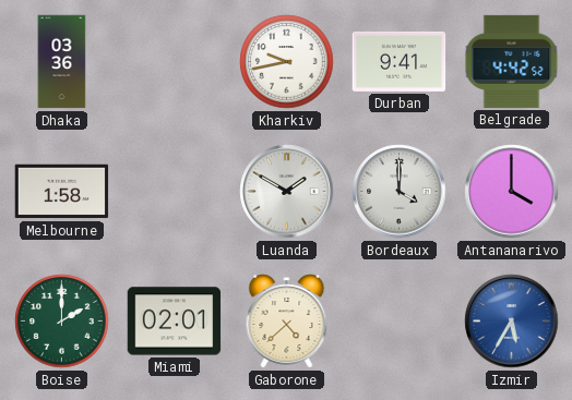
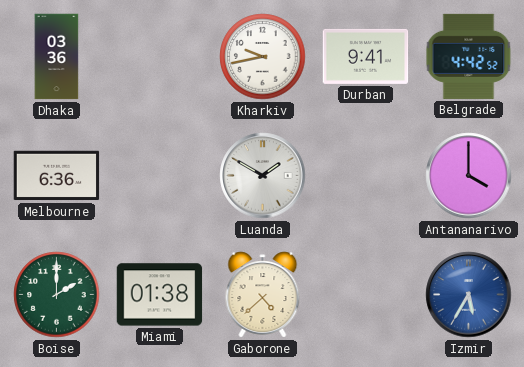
Melbourne: 1:58 -> 6:36
Bordeaux: 4:00 -> none
Miami: 02:01 -> 01:38
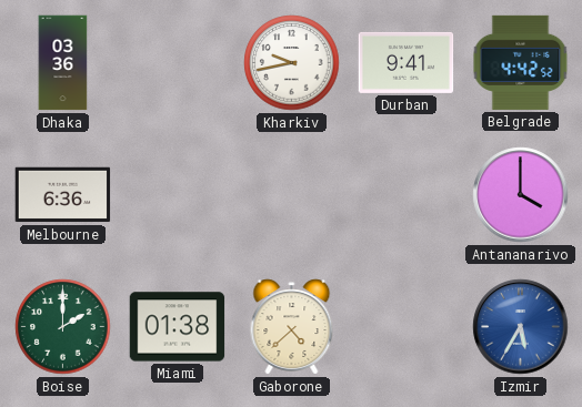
Luanda: 1:50 -> none
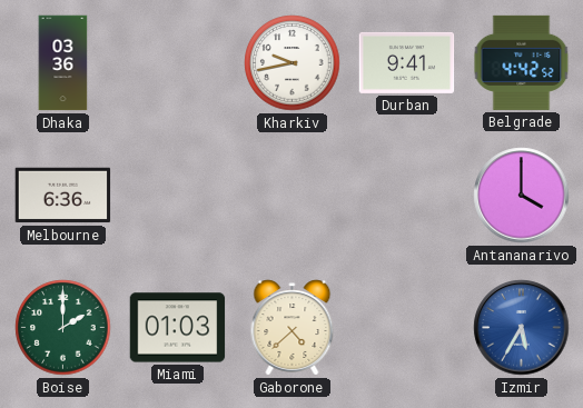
Miami: 01:38 -> 01:03
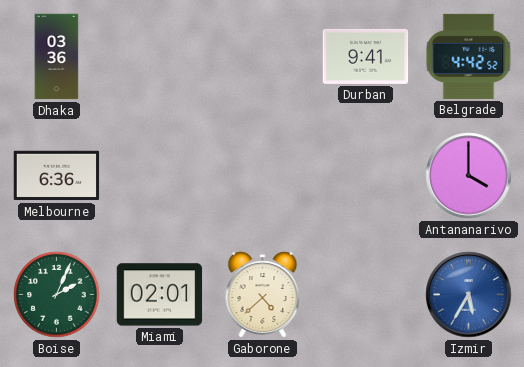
Kharkiv: 9:43 -> none
Boise: 2:00 -> 2:04
Miami: 01:03 -> 02:01
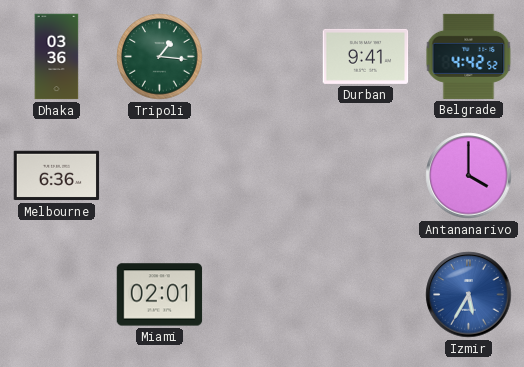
Tripoli: none -> 1:16
Boise: 2:04 -> none
Gaborone: 4:38 -> none
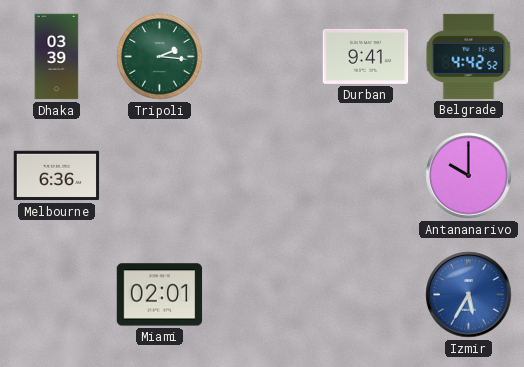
Dhaka: 03:36 -> 03:39
Tripoli: 1:16 -> 2:16
Antananarivo: 4:00 -> 10:00
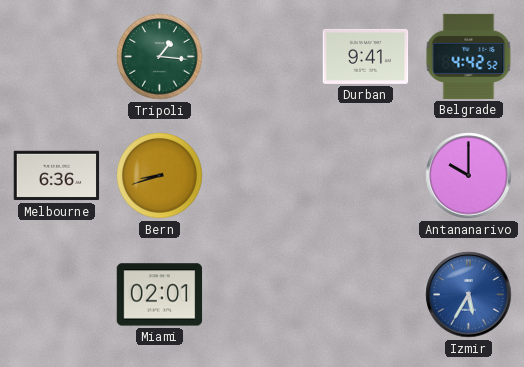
Dhaka: 03:39 -> none
Tripoli: 2:16 -> 1:16
Bern: none -> 8:42
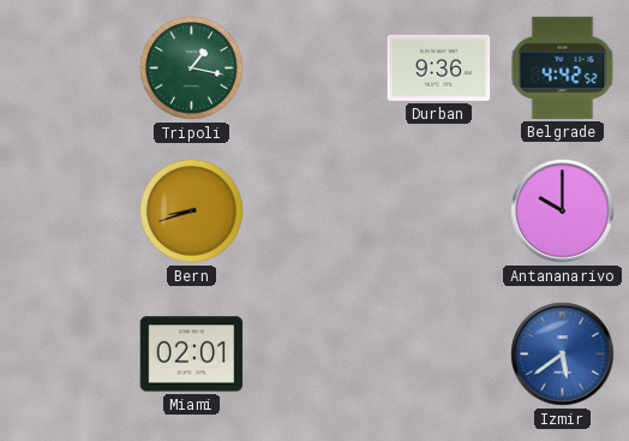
Tripoli: 1:16 -> 1:17
Durban: 9:41 -> 9:36
Melbourne: 6:36 -> none
Izmir: 5:35 -> 5:39
